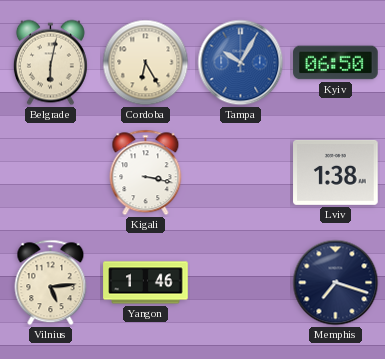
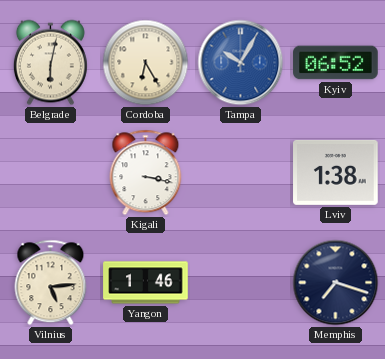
Kyiv: 06:50 -> 06:52
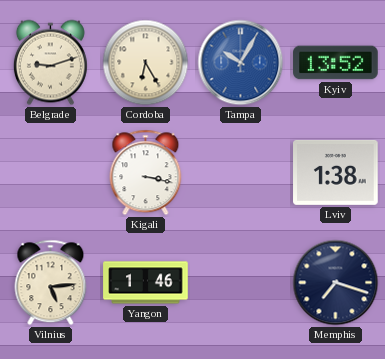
Belgrade: 6:02 -> 9:12
Kyiv: 06:52 -> 13:52
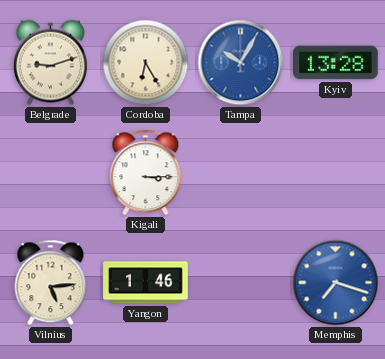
Kyiv: 13:52 -> 13:28
Kigali: 3:17 -> 3:15
Lviv: 1:38 -> none
Memphis dial: navy -> blue
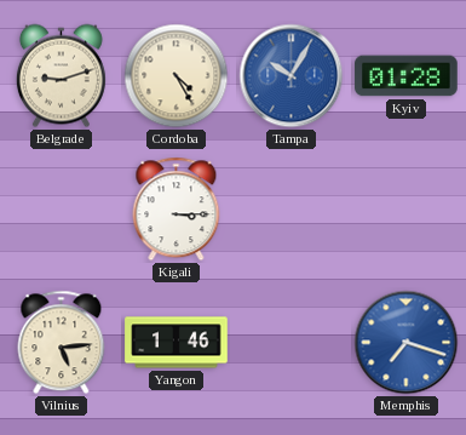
Cordoba: 6:25 -> 4:25
Kyiv: 13:28 -> 01:28
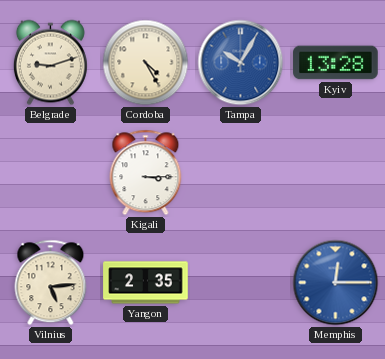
Kyiv: 01:28 -> 13:28
Yangon: 1:46 -> 2:35
Memphis: 7:18 -> 12:15
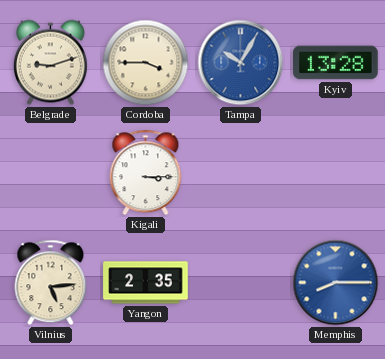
Cordoba: 4:25 -> 3:45
Memphis: 12:15 -> 8:15
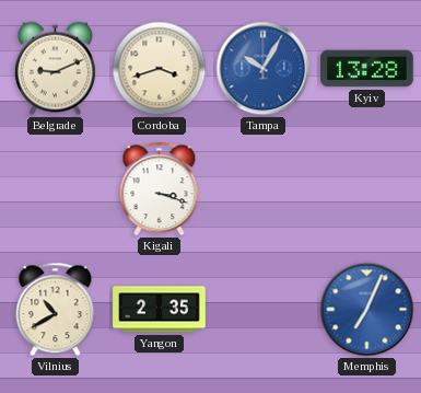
Belgrade: 9:12 -> 9:11
Cordoba: 3:45 -> 3:42
Kigali: 3:15 -> 3:18
Vilnius: 5:14 -> 10:40
Memphis: 8:15 -> 7:04
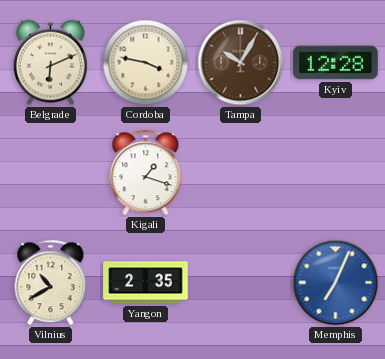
Belgrade: 9:11 -> 6:11
Cordoba: 3:42 -> 3:47
Tampa dial: blue -> brown
Kyiv: 13:28 -> 12:28
Kigali: 3:18 -> 1:18
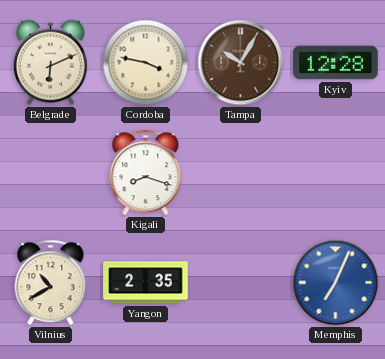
Kigali: 1:18 -> 8:18
